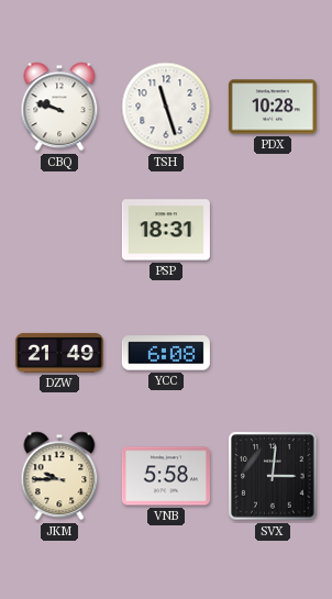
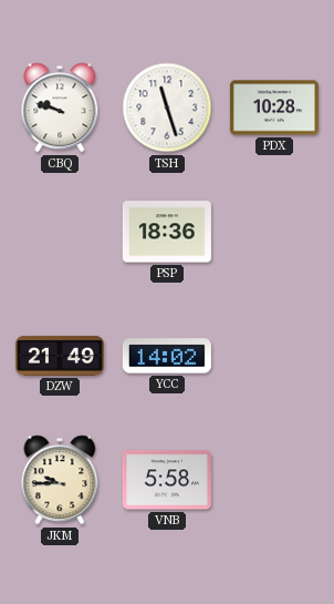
PSP: 18:31 -> 18:36
YCC: 6:08 -> 14:02
SVX: 3:01 -> none
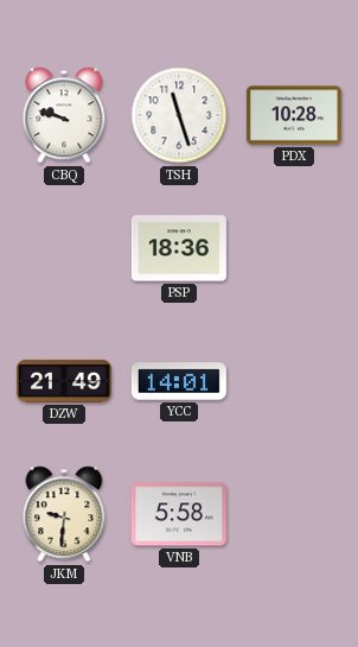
YCC: 14:02 -> 14:01
JKM: 9:45 -> 9:31
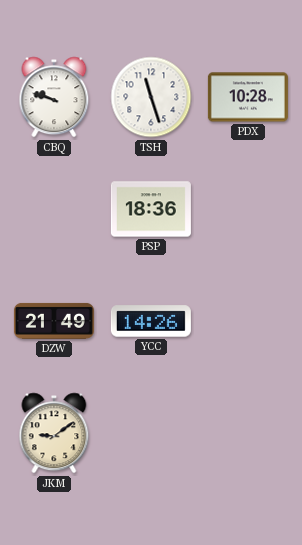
YCC: 14:01 -> 14:26
JKM: 9:31 -> 9:09
VNB: 5:58 -> none
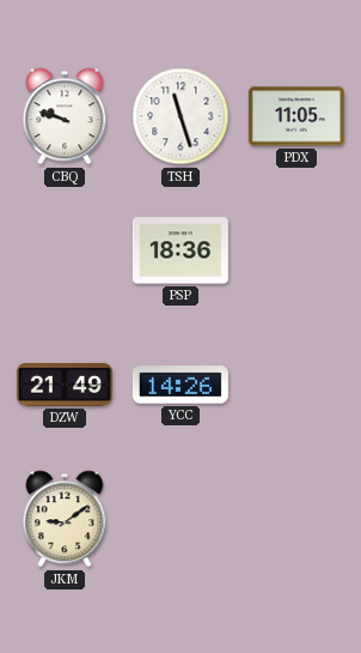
PDX: 10:28 -> 11:05
